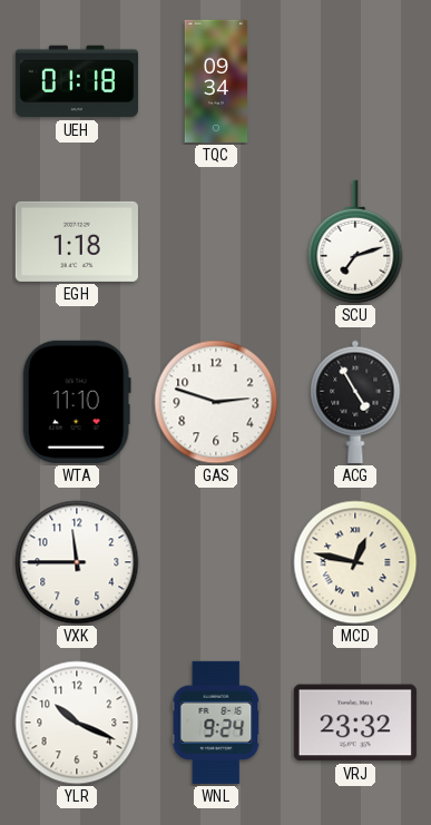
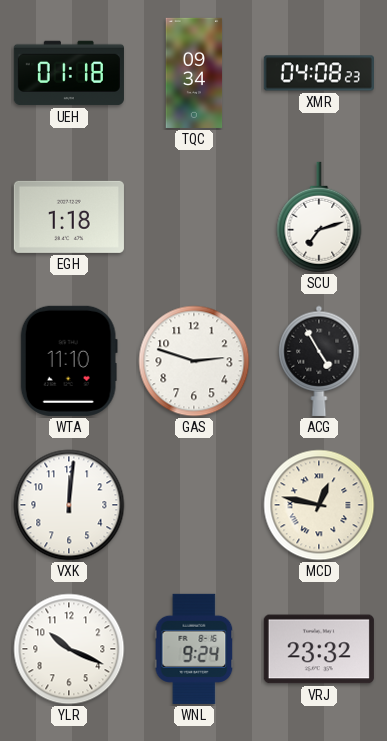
XMR: none -> 04:08
VXK: 11:45 -> 12:01
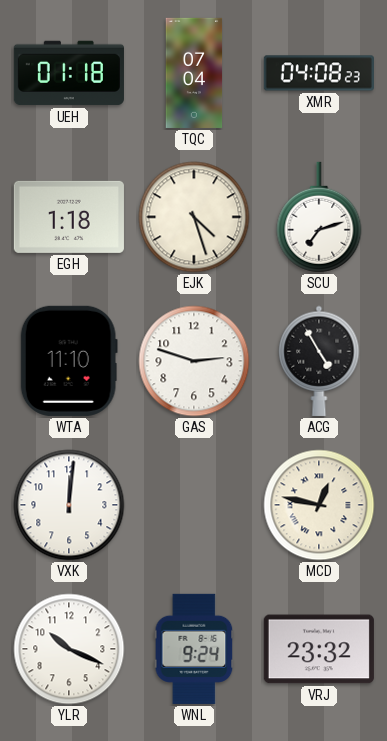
TQC: 09:34 -> 07:04
EJK: none -> 4:27
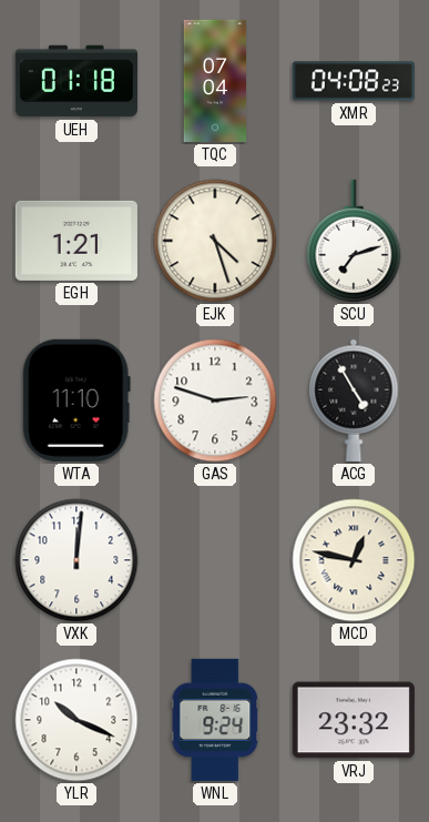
EGH: 1:18 -> 1:21
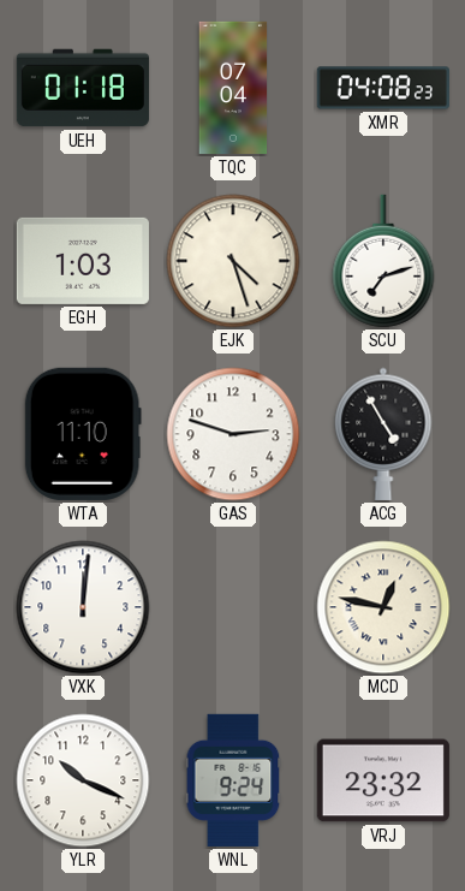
EGH: 1:21 -> 1:03
